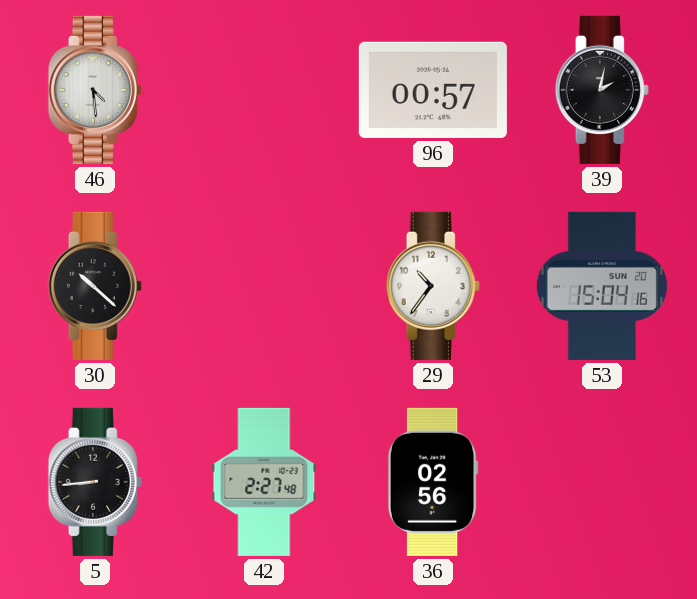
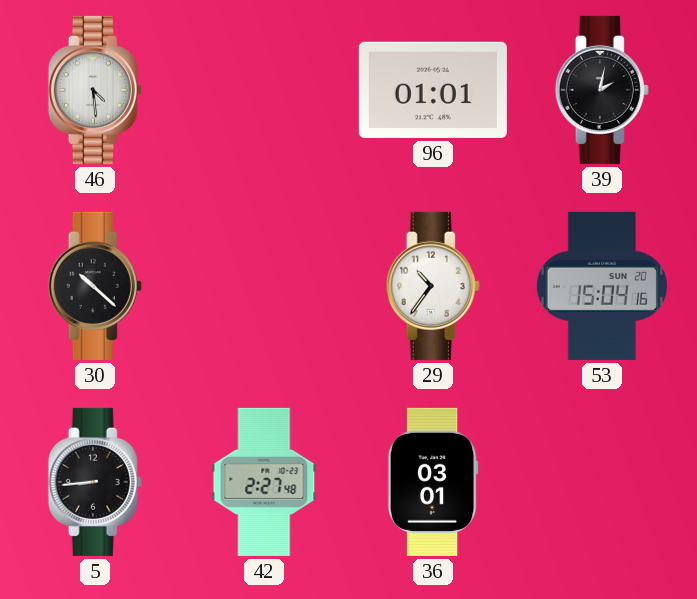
96: 00:57 -> 01:01
36: 02:56 -> 03:01
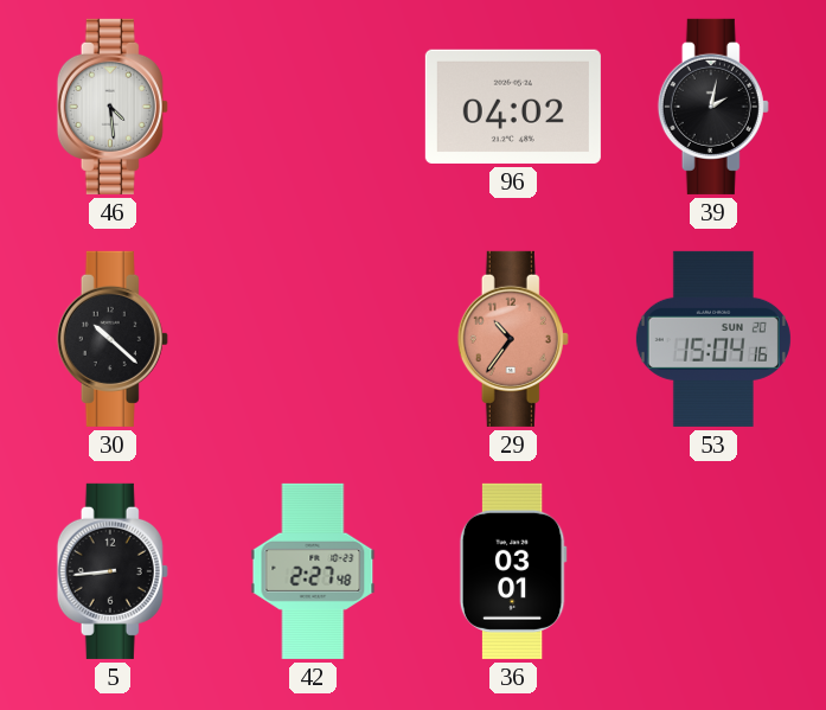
96: 01:01 -> 04:02
29 dial: white -> salmon
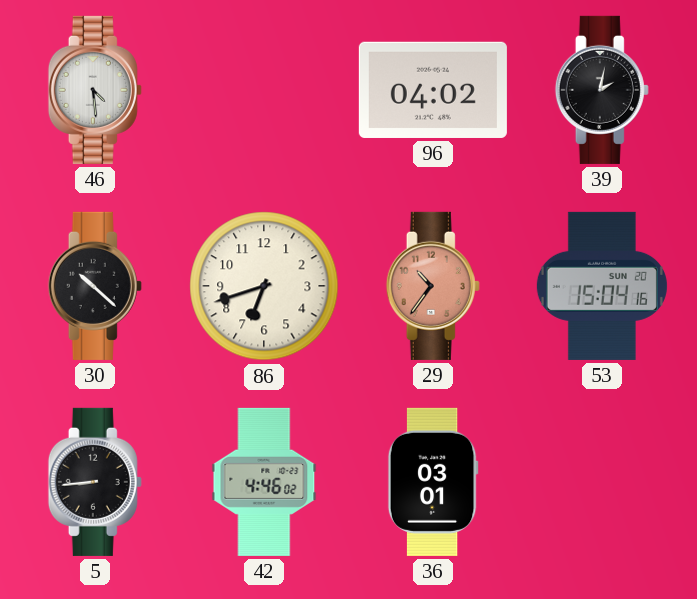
86: none -> 6:42
42: 2:27 -> 4:46
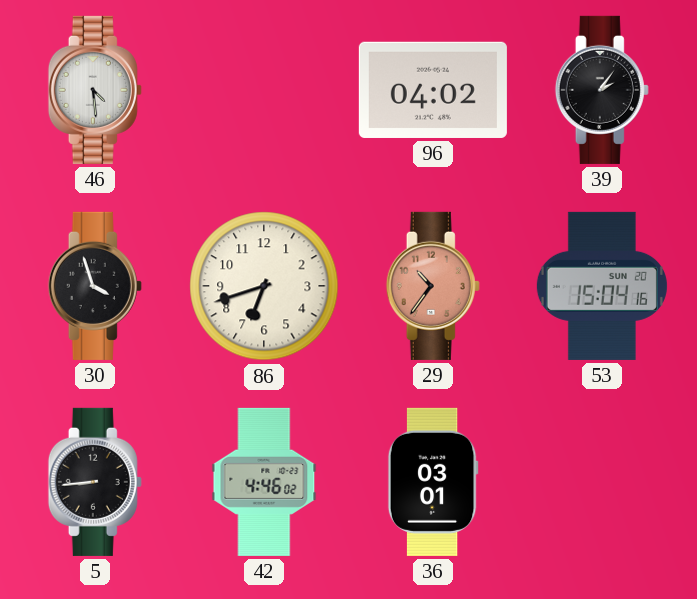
39: 2:02 -> 2:06
30: 10:22 -> 3:57
